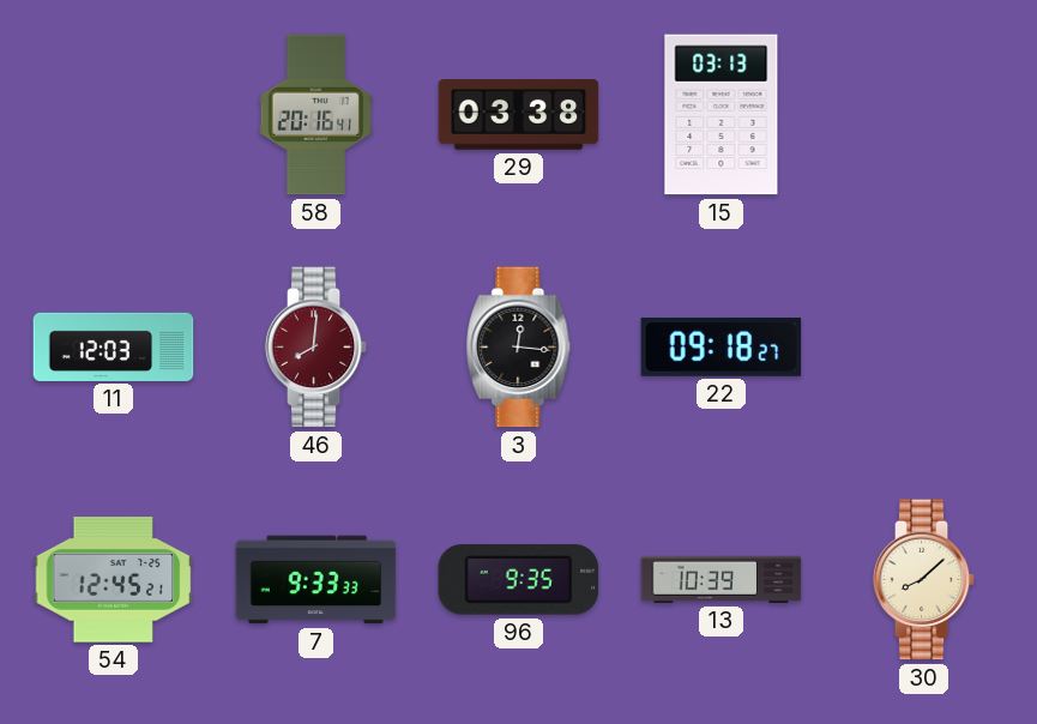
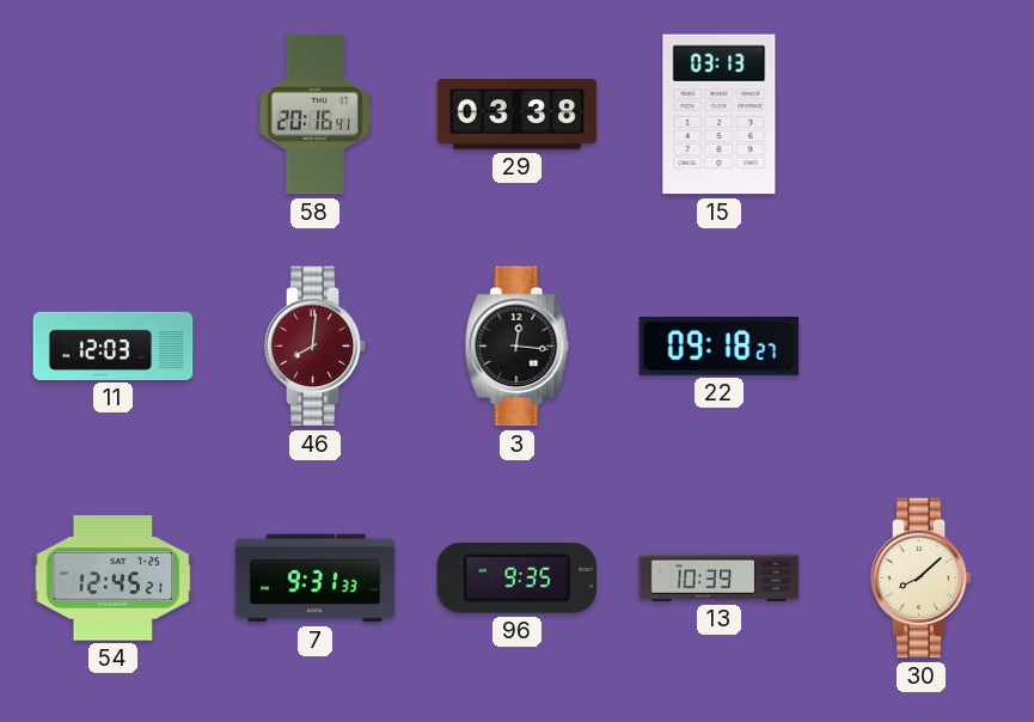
7: 9:33 -> 9:31
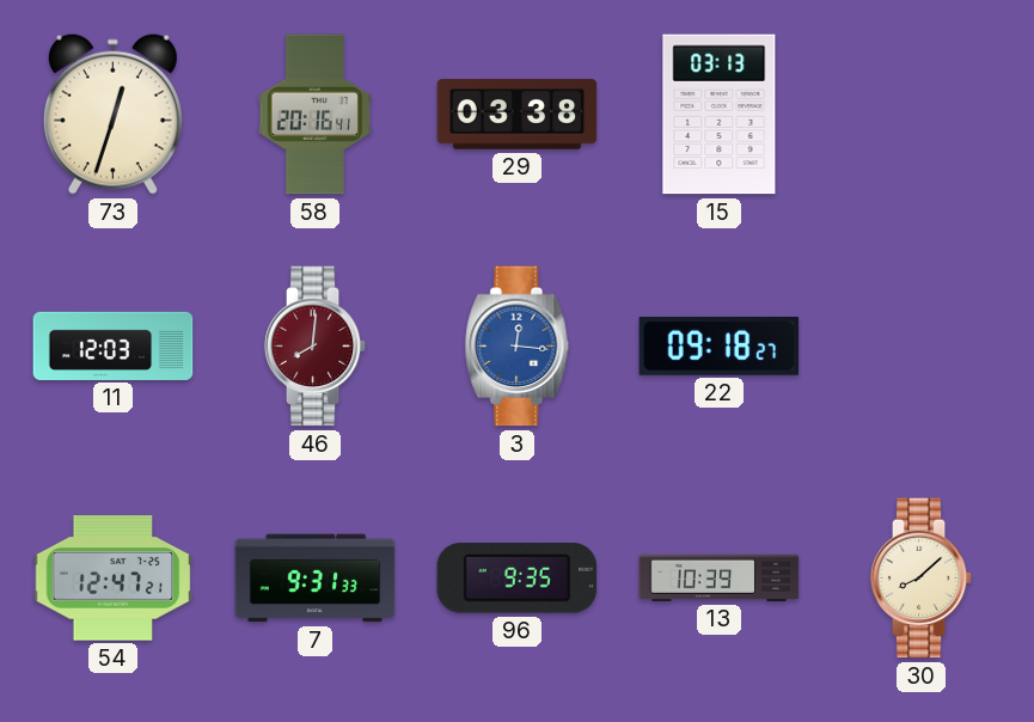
73: none -> 12:33
3 dial: black -> blue
54: 12:45 -> 12:47
